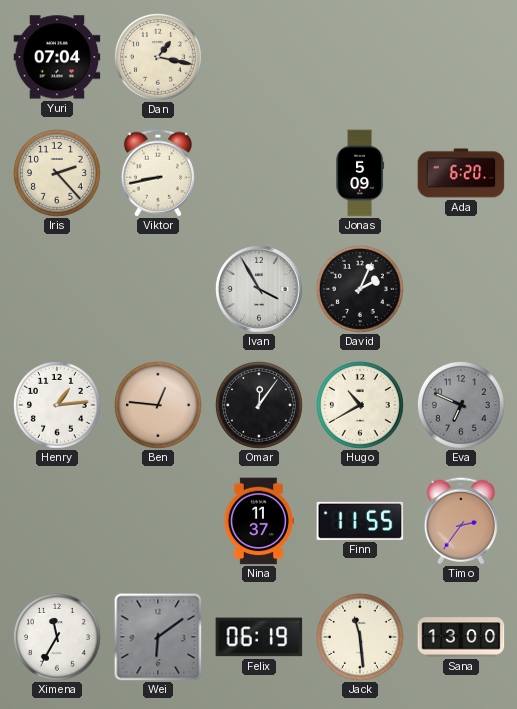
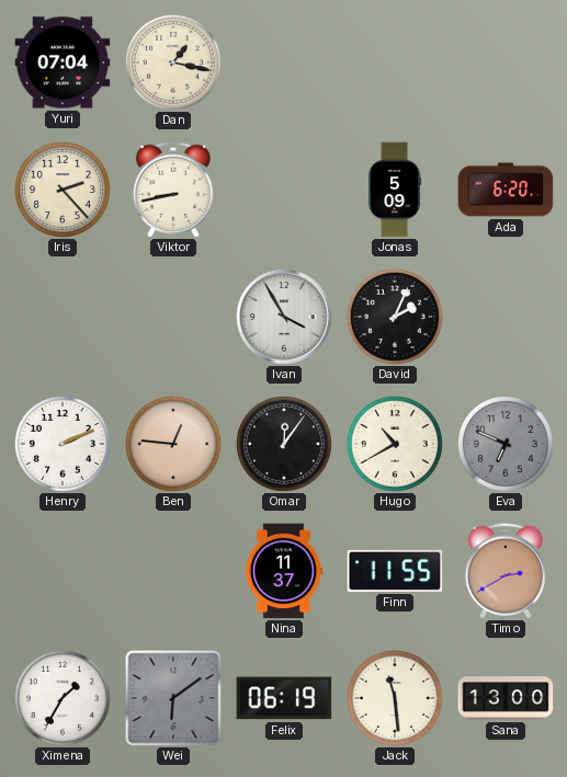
Henry: 1:14 -> 2:11
Timo: 2:36 -> 2:40
Ximena: 11:35 -> 1:35
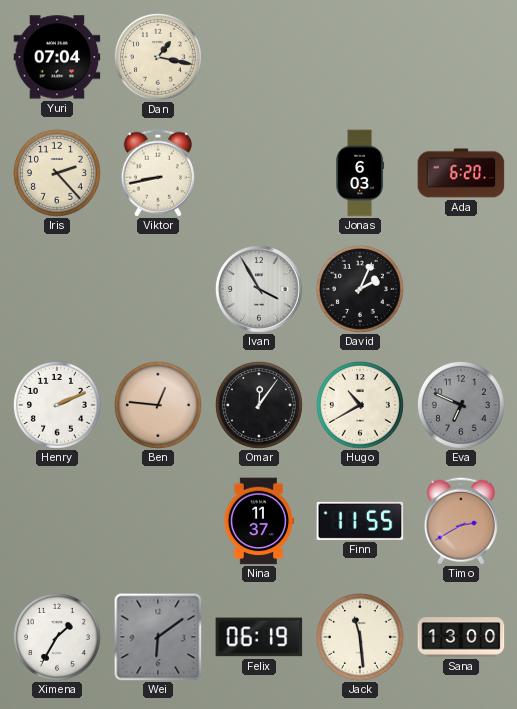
Jonas: 5:09 -> 6:03
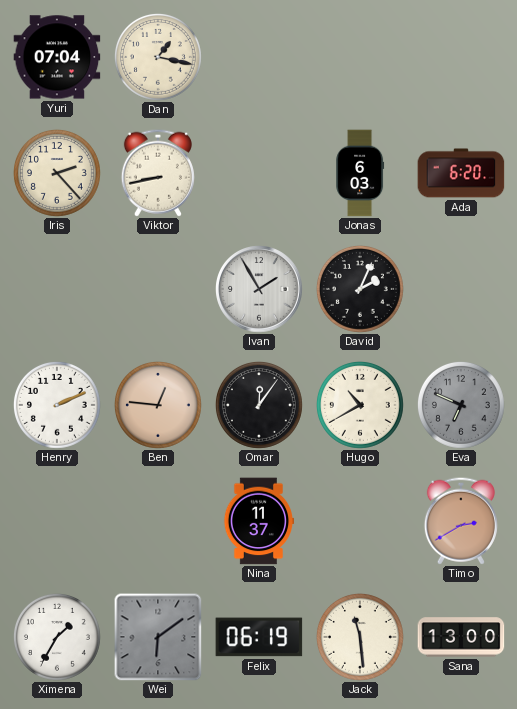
Ivan: 3:55 -> 1:55
Finn: 11:55 -> none
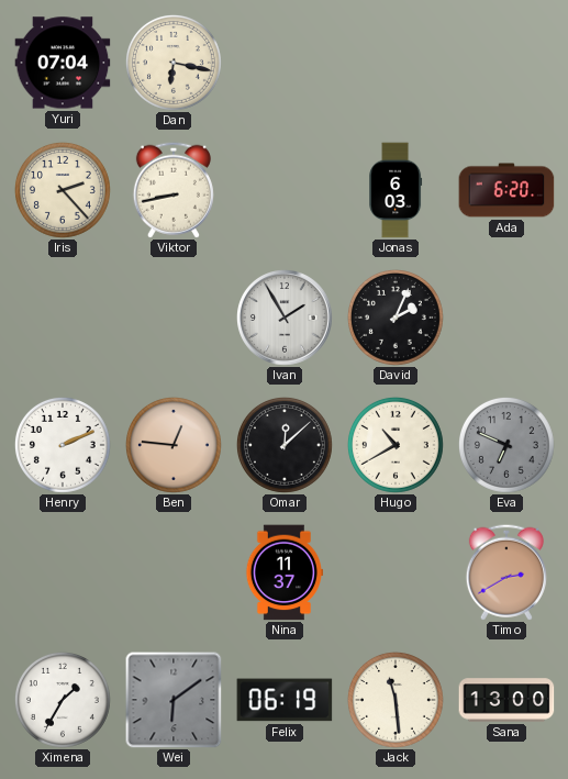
Dan: 1:17 -> 6:17
Omar: 12:06 -> 12:08
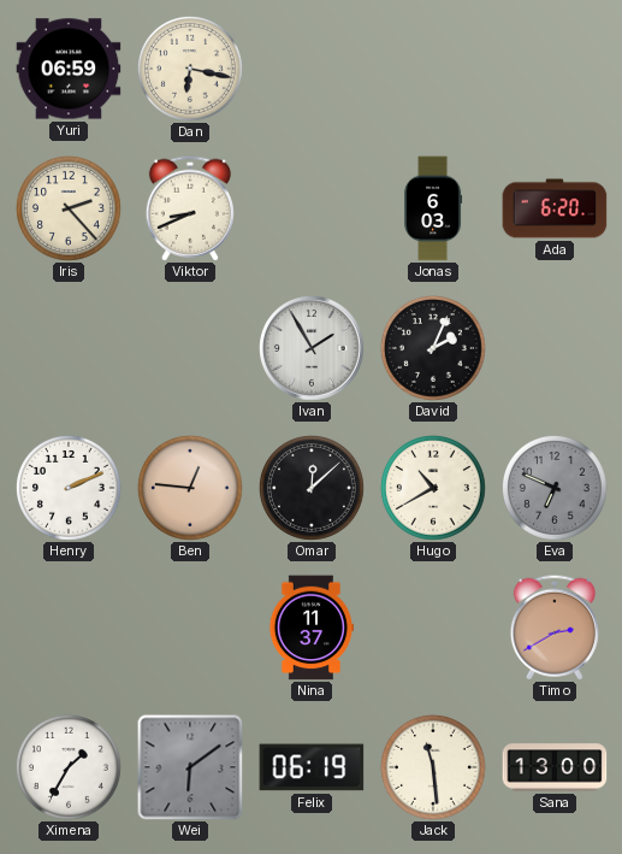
Yuri: 07:04 -> 06:59
Viktor: 8:43 -> 8:41
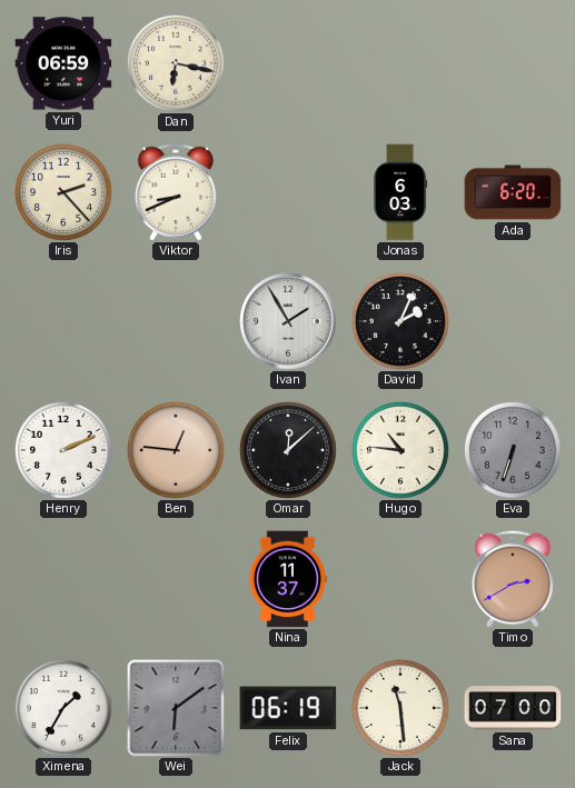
Hugo: 10:40 -> 10:46
Eva: 6:49 -> 6:33
Sana: 13:00 -> 07:00
